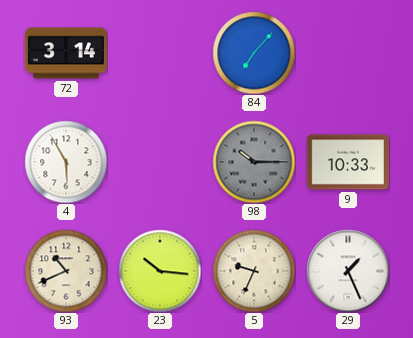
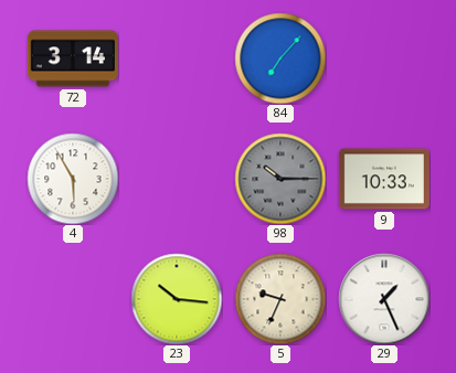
93: 10:41 -> none
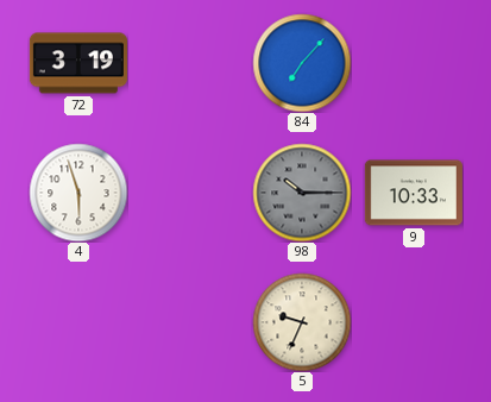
72: 3:14 -> 3:19
4: 5:55 -> 5:57
23: 10:16 -> none
29: 1:26 -> none
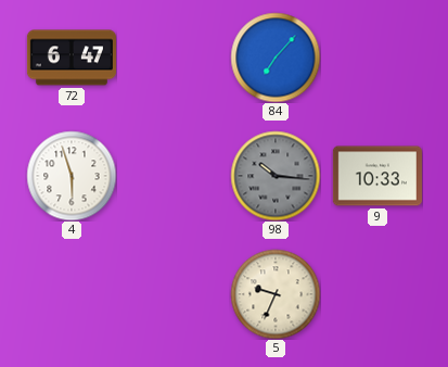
72: 3:19 -> 6:47
98: 10:15 -> 10:16
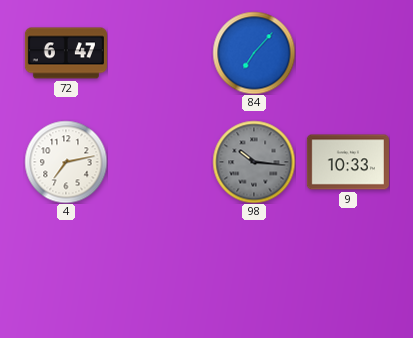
4: 5:57 -> 7:13
5: 9:34 -> none
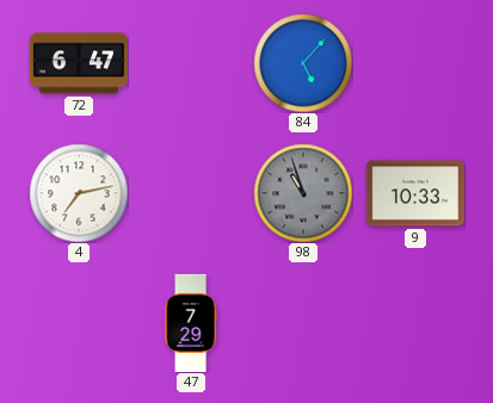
84: 7:07 -> 5:07
98: 10:16 -> 10:57
47: none -> 7:29
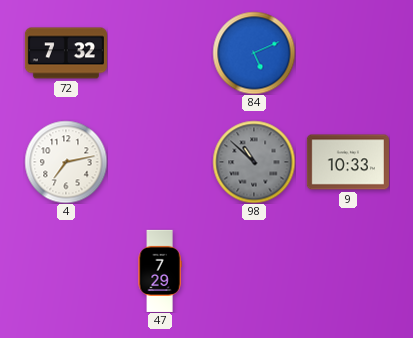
72: 6:47 -> 7:32
84: 5:07 -> 5:11
98: 10:57 -> 10:52
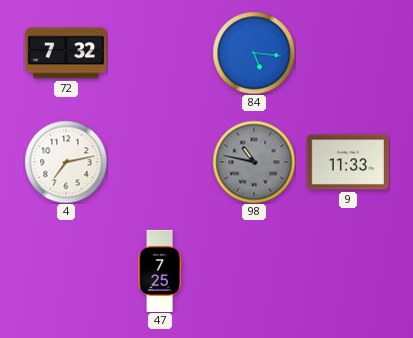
84: 5:11 -> 5:16
98: 10:52 -> 10:47
9: 10:33 -> 11:33
47: 7:29 -> 7:25
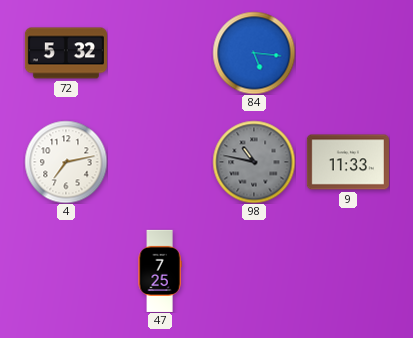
72: 7:32 -> 5:32
